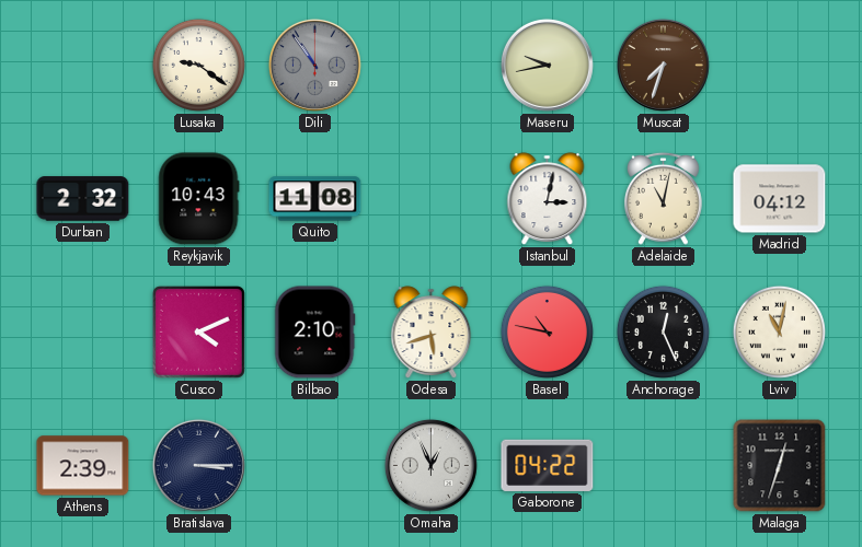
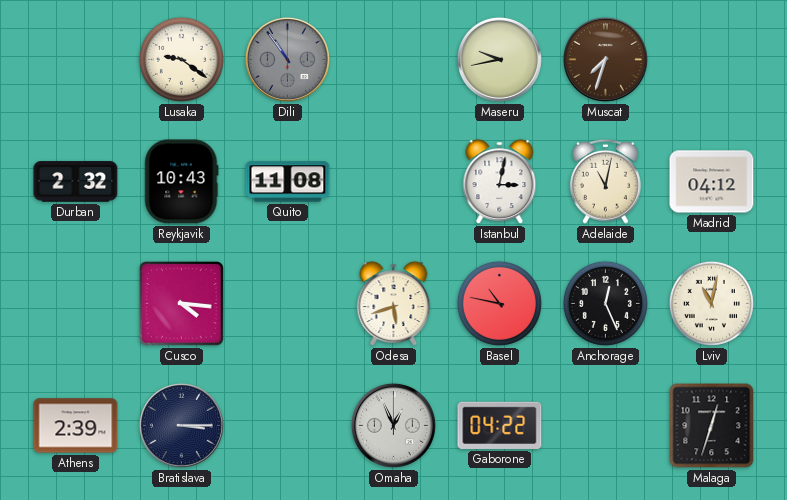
Cusco: 4:11 -> 4:16
Bilbao: 2:10 -> none
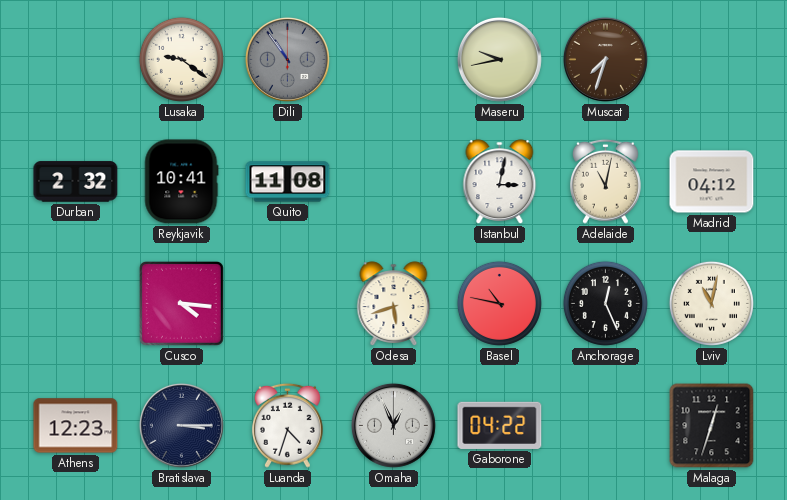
Reykjavik: 10:43 -> 10:41
Athens: 2:39 -> 12:23
Luanda: none -> 4:33
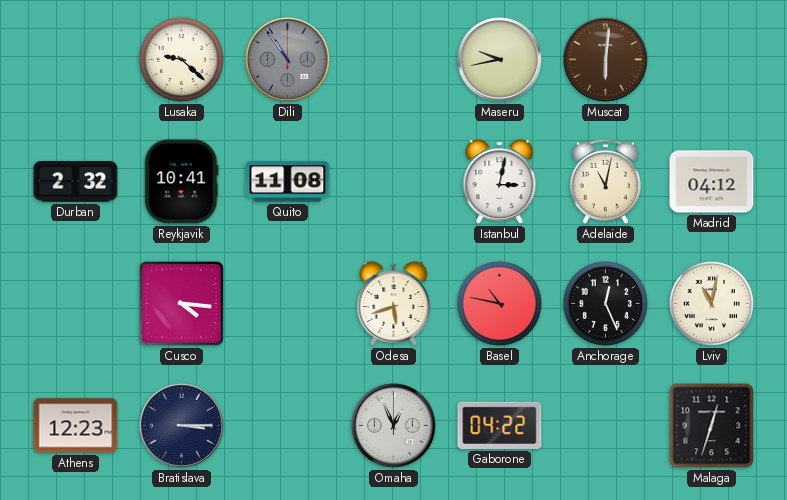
Lusaka: 9:21 -> 9:22
Muscat: 7:33 -> 6:01
Luanda: 4:33 -> none
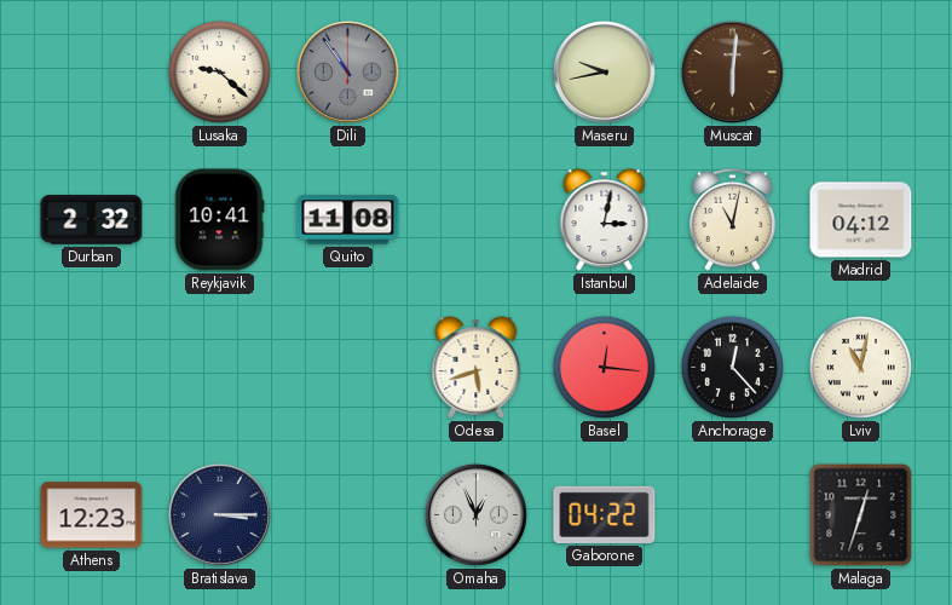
Cusco: 4:16 -> none
Basel: 10:47 -> 12:16
Anchorage: 12:26 -> 12:23
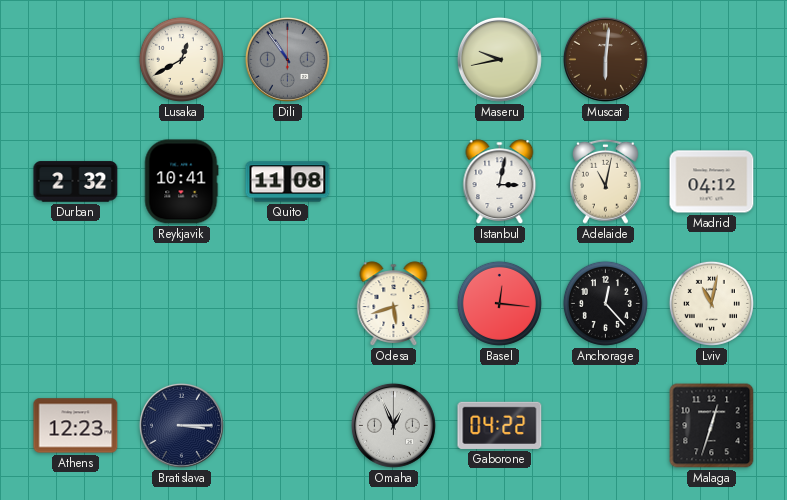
Lusaka: 9:22 -> 12:40
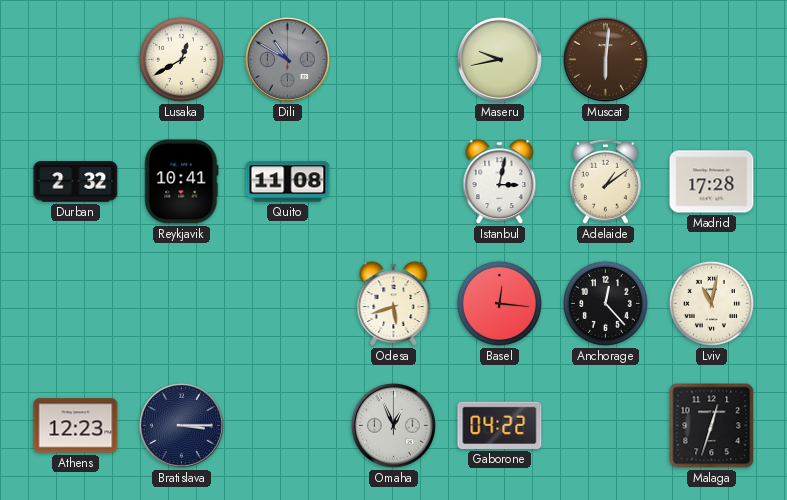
Dili: 10:54 -> 10:50
Adelaide: 11:02 -> 1:09
Madrid: 04:12 -> 17:28
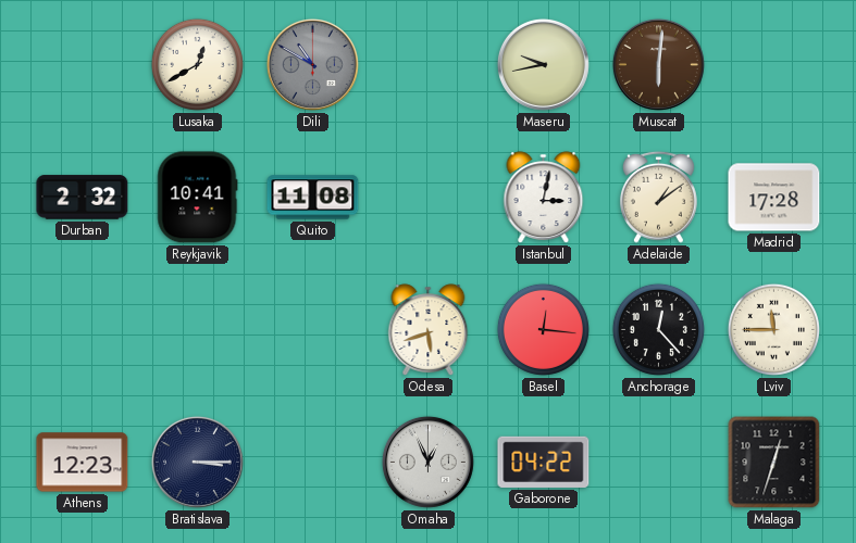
Lviv: 11:02 -> 11:45
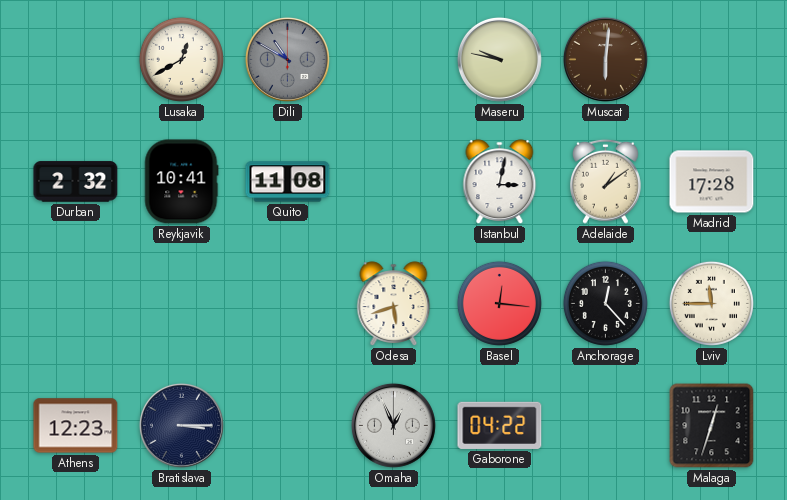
Maseru: 9:43 -> 9:47
